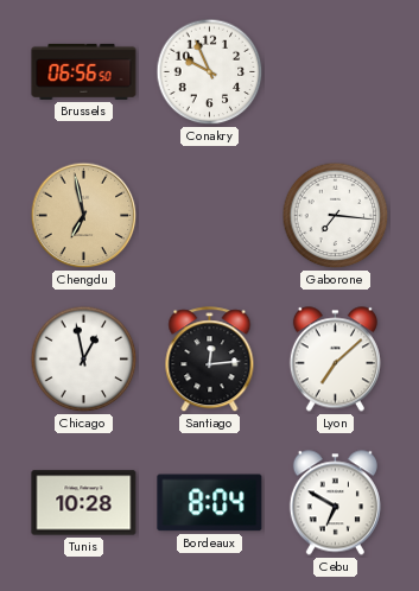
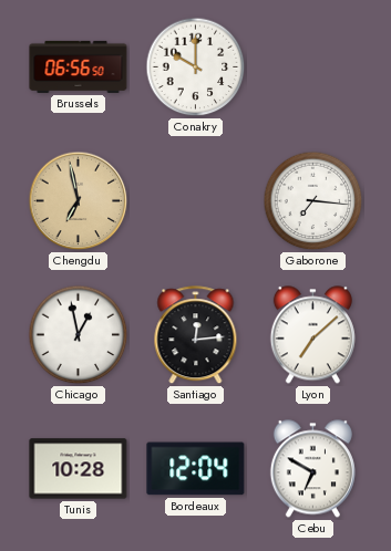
Conakry: 9:56 -> 10:00
Bordeaux: 8:04 -> 12:04
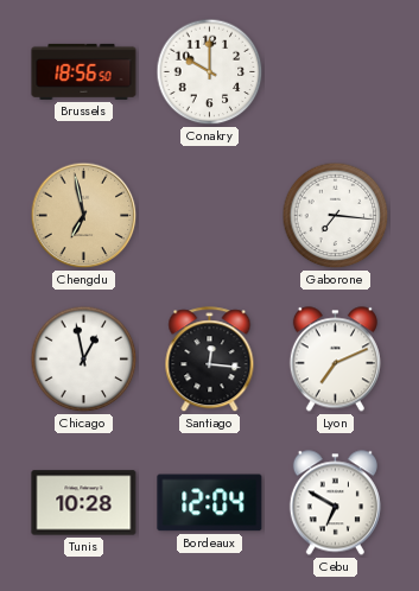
Brussels: 06:56 -> 18:56
Santiago: 12:14 -> 12:16
Lyon: 7:08 -> 7:11
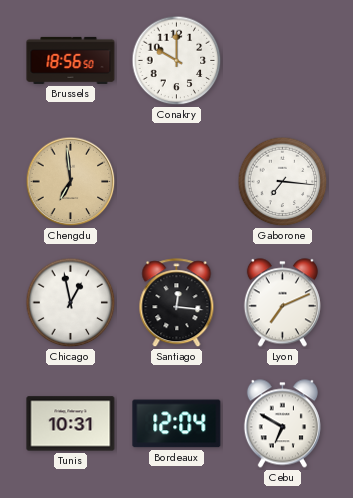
Chengdu: 6:58 -> 6:59
Tunis: 10:28 -> 10:31
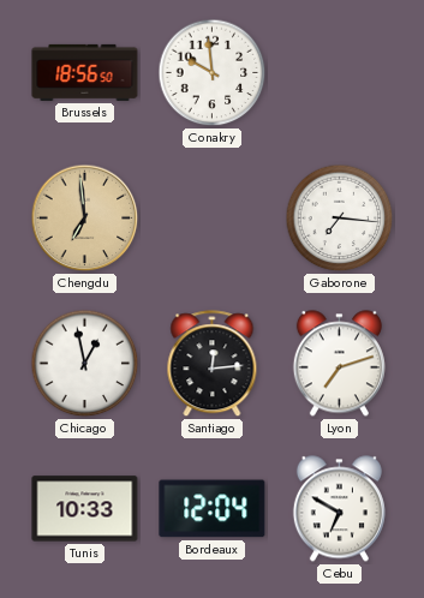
Conakry: 10:00 -> 9:59
Santiago: 12:16 -> 12:14
Lyon: 7:11 -> 7:12
Tunis: 10:31 -> 10:33
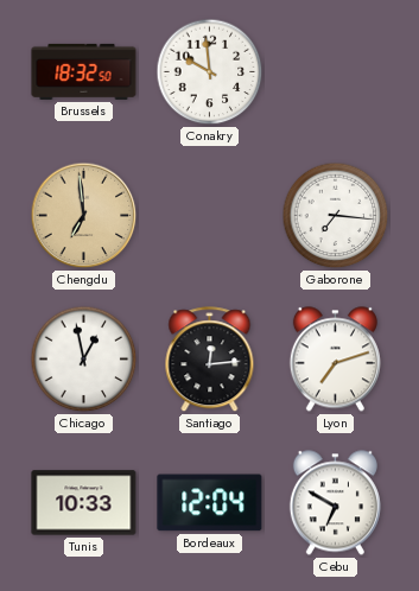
Brussels: 18:56 -> 18:32
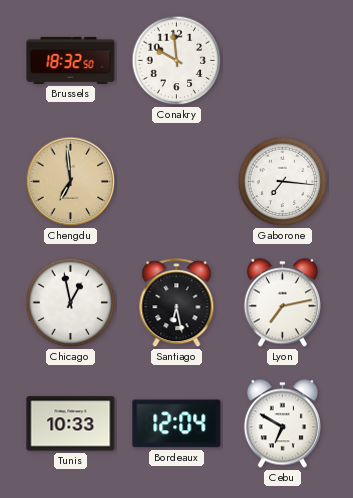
Santiago: 12:14 -> 6:28
Lyon: 7:12 -> 7:13
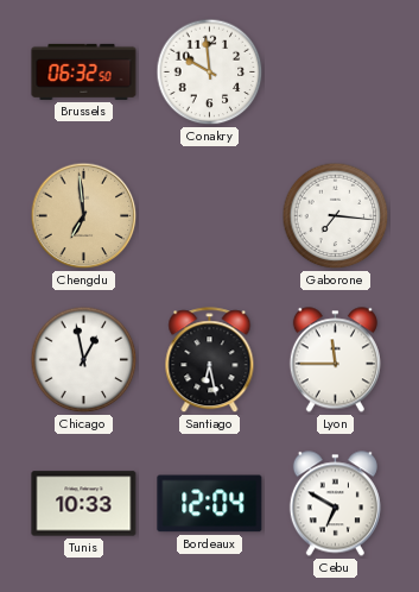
Brussels: 18:32 -> 06:32
Lyon: 7:13 -> 11:45
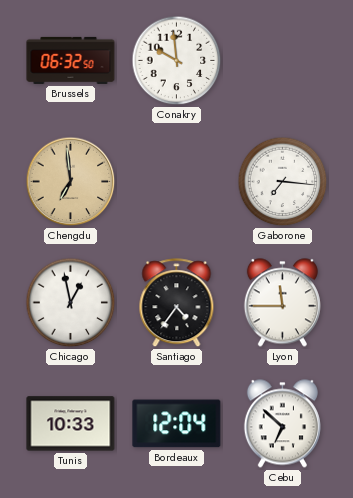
Santiago: 6:28 -> 4:36
Cebu: 6:50 -> 6:52
